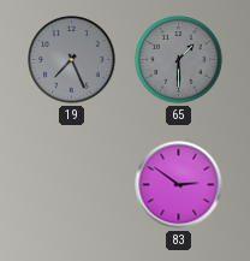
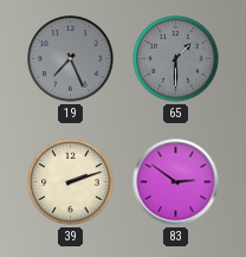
39: none -> 2:12
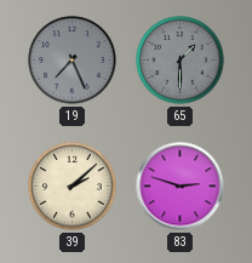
39: 2:12 -> 2:08
83: 2:51 -> 2:48
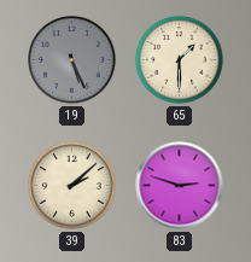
19: 7:26 -> 5:26
65 dial: grey -> cream
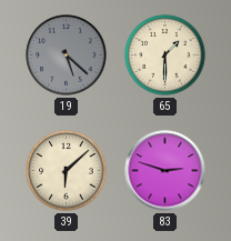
19: 5:26 -> 5:22
39: 2:08 -> 6:08
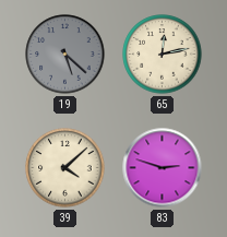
65: 1:30 -> 12:13
39: 6:08 -> 4:08
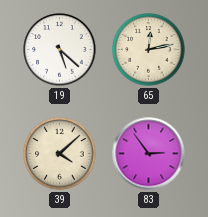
19 dial: grey -> white
83: 2:48 -> 2:54
